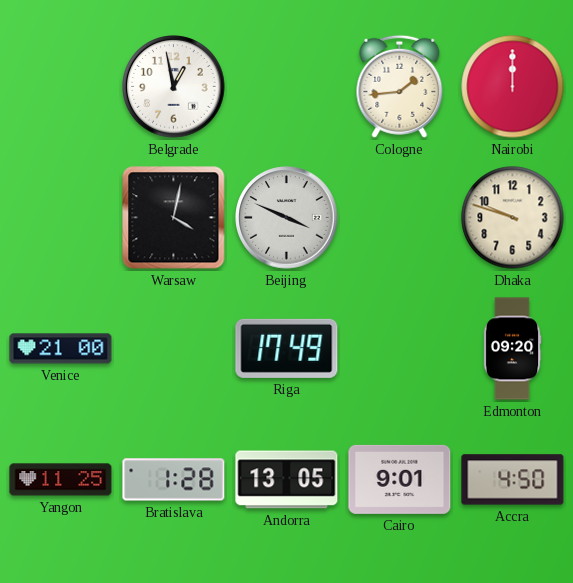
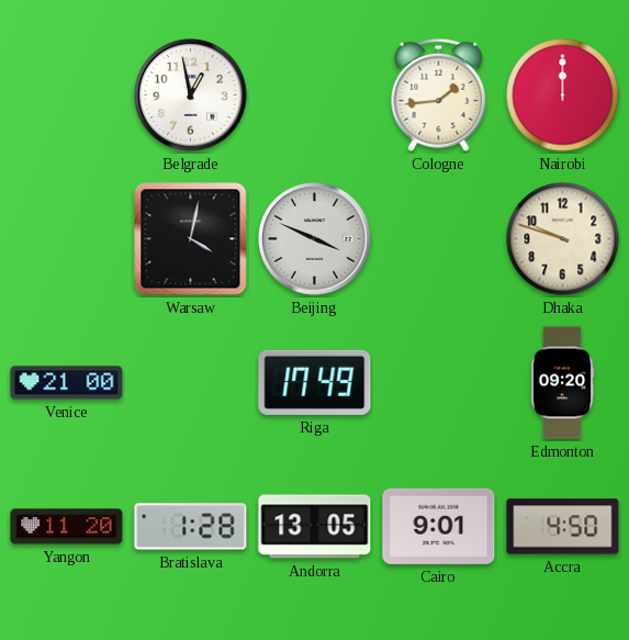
Yangon: 11:25 -> 11:20
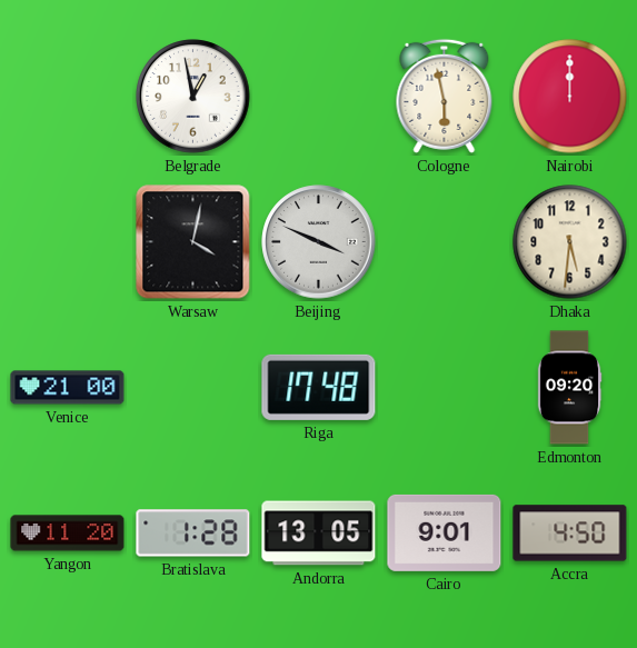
Cologne: 1:44 -> 5:58
Dhaka: 9:48 -> 5:31
Riga: 17:49 -> 17:48
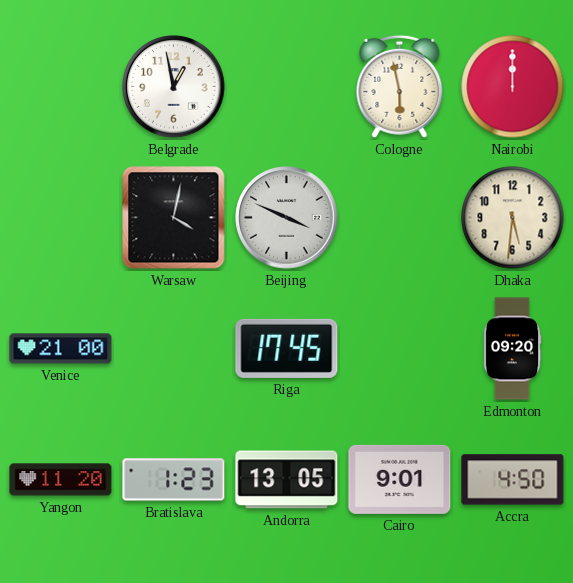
Riga: 17:48 -> 17:45
Bratislava: 1:28 -> 1:23
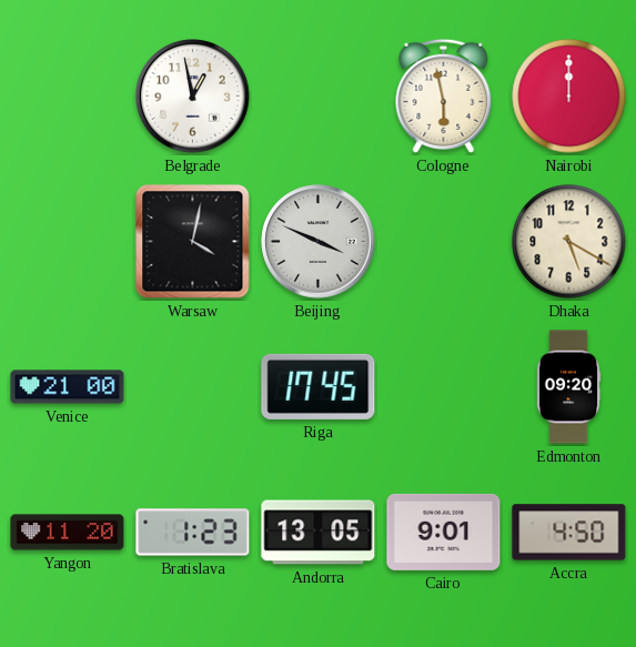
Dhaka: 5:31 -> 5:20
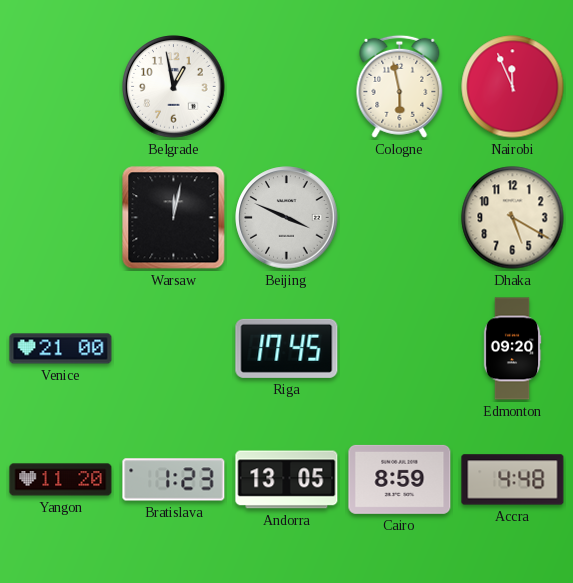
Nairobi: 12:00 -> 11:56
Warsaw: 4:02 -> 12:02
Cairo: 9:01 -> 8:59
Accra: 4:50 -> 4:48
